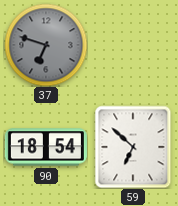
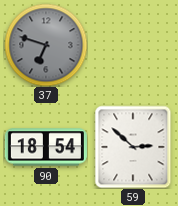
59: 6:52 -> 2:52
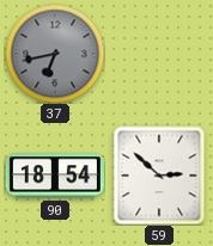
37: 6:48 -> 6:43
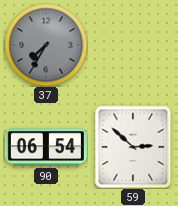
37: 6:43 -> 7:35
90: 18:54 -> 06:54
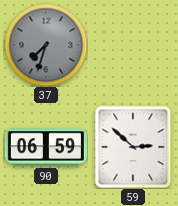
37: 7:35 -> 7:33
90: 06:54 -> 06:59
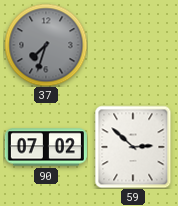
90: 06:59 -> 07:02
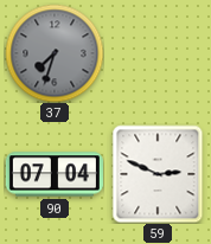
90: 07:02 -> 07:04
59: 2:52 -> 2:49
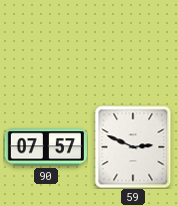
37: 7:33 -> none
90: 07:04 -> 07:57
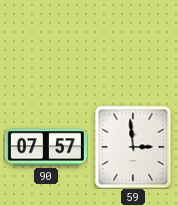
59: 2:49 -> 2:59
